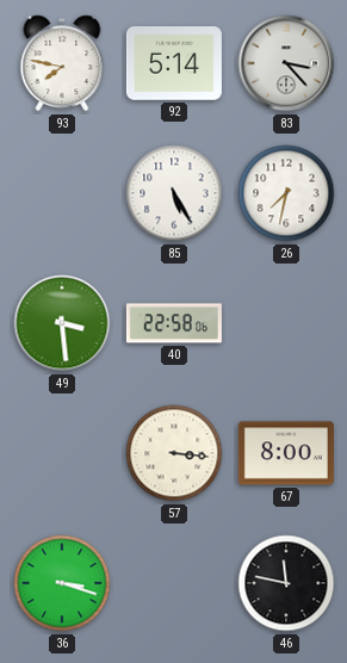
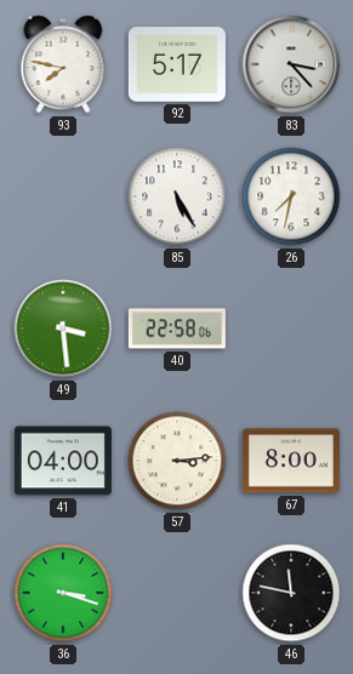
92: 5:14 -> 5:17
41: none -> 04:00
57: 3:16 -> 3:14
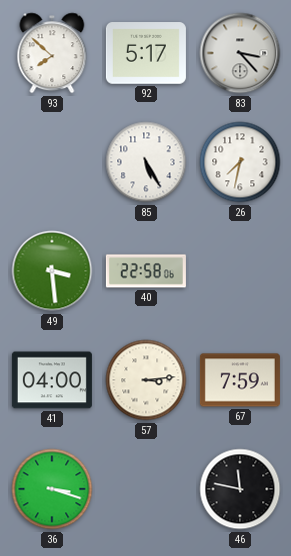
93: 7:47 -> 7:52
67: 8:00 -> 7:59
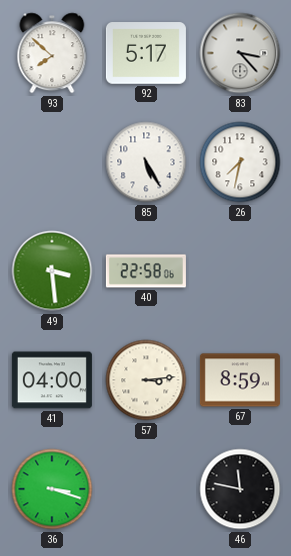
67: 7:59 -> 8:59
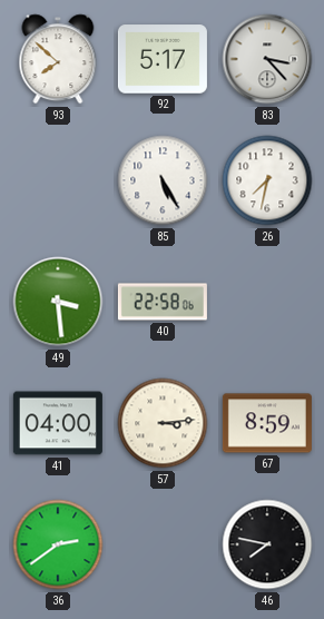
36: 3:18 -> 2:39
46: 11:47 -> 7:47
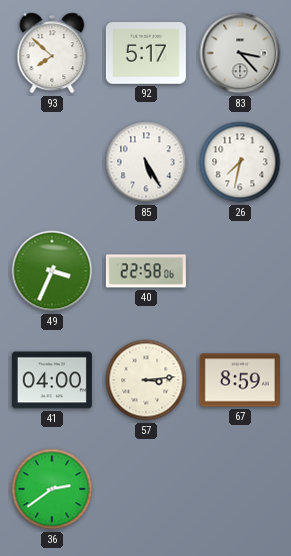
49: 3:29 -> 3:34
46: 7:47 -> none
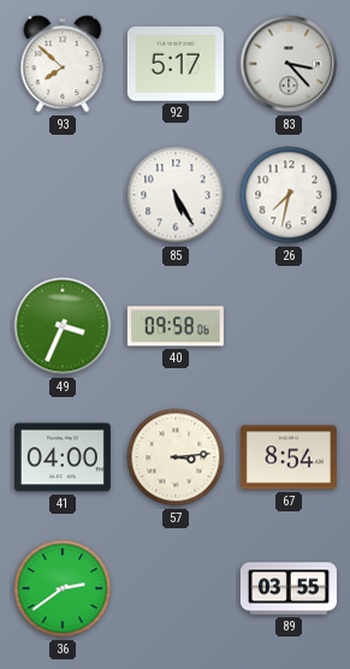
40: 22:58 -> 09:58
67: 8:59 -> 8:54
89: none -> 03:55
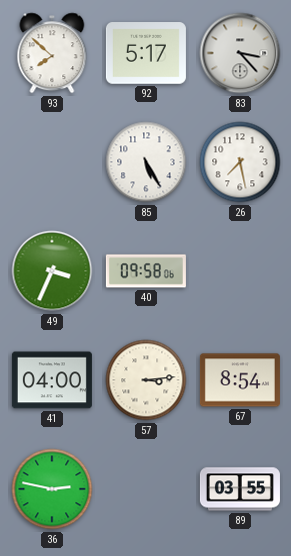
26: 7:32 -> 7:28
36: 2:39 -> 2:47
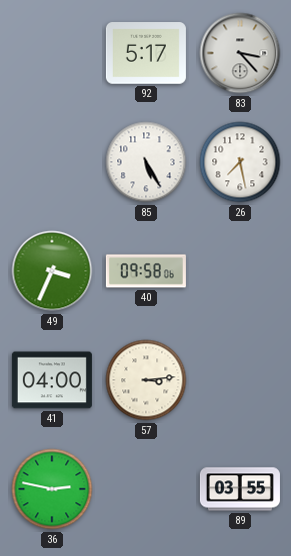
93: 7:52 -> none
67: 8:54 -> none
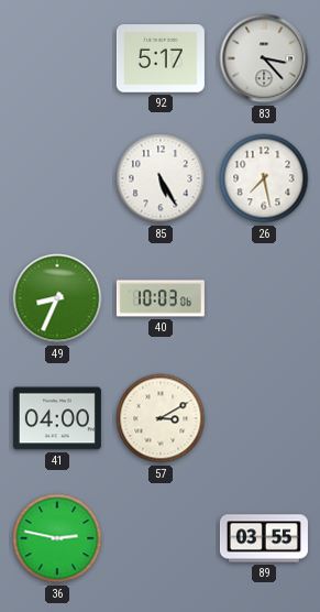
49: 3:34 -> 8:34
40: 09:58 -> 10:03
57: 3:14 -> 3:10
